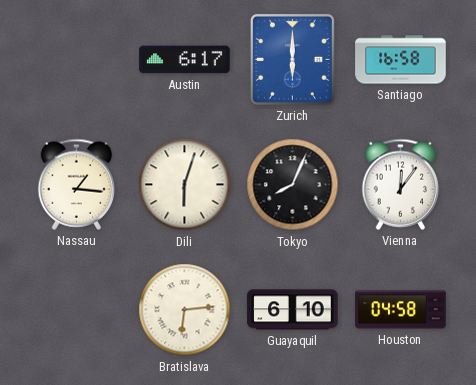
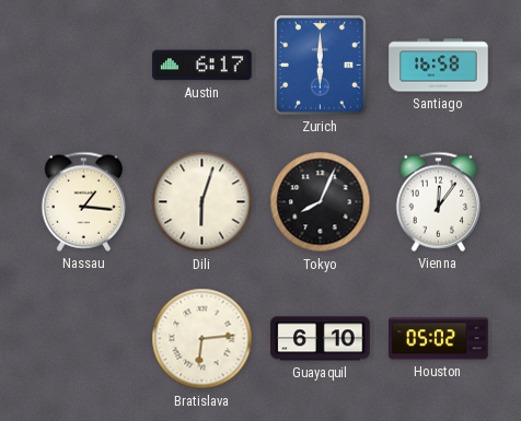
Houston: 04:58 -> 05:02
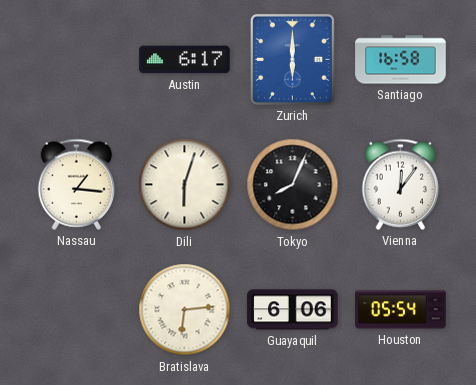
Guayaquil: 6:10 -> 6:06
Houston: 05:02 -> 05:54
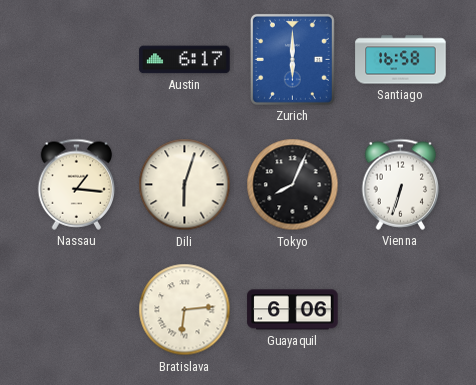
Vienna: 12:06 -> 6:33
Houston: 05:54 -> none
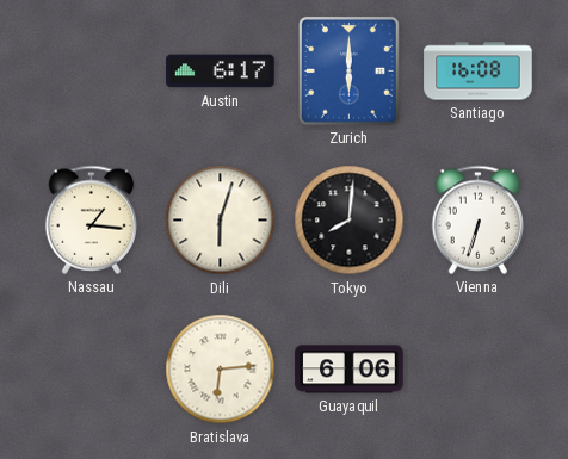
Santiago: 16:58 -> 16:08
Tokyo: 8:04 -> 8:01
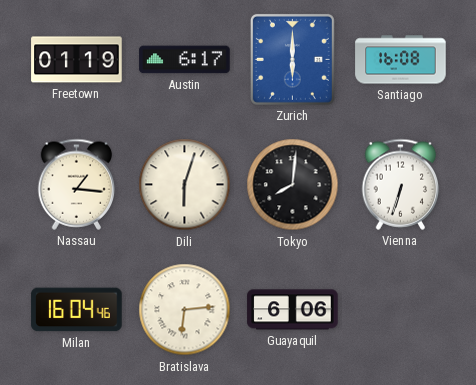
Freetown: none -> 01:19
Milan: none -> 16:04
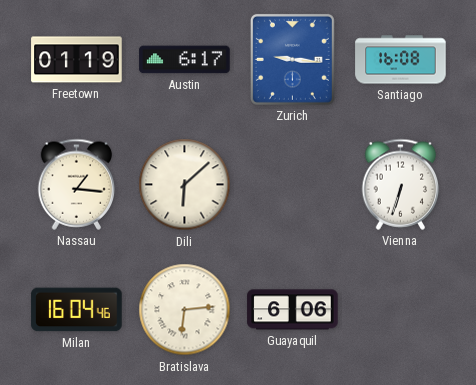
Zurich: 6:00 -> 9:16
Dili: 6:03 -> 6:08
Tokyo: 8:01 -> none
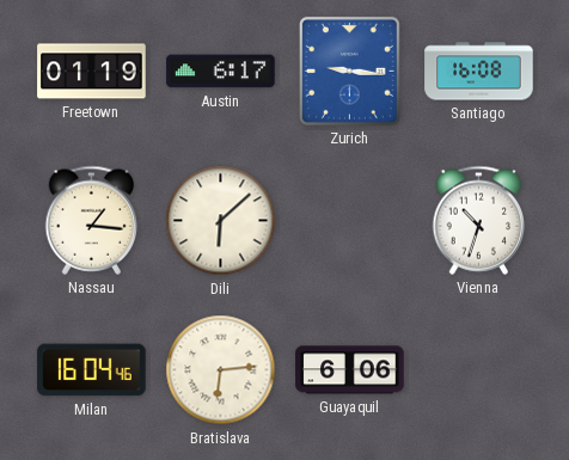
Vienna: 6:33 -> 10:33
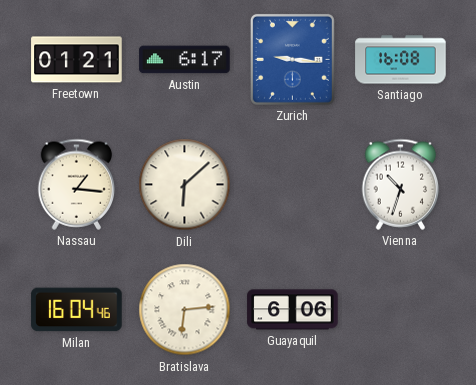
Freetown: 01:19 -> 01:21
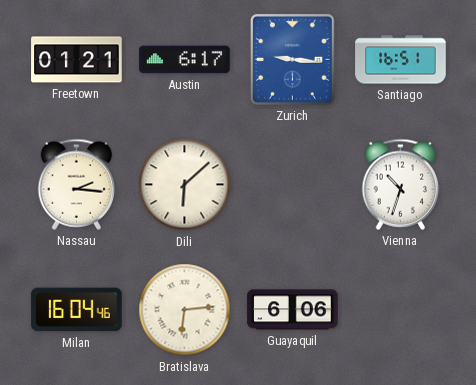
Santiago: 16:08 -> 16:51
Nassau: 1:16 -> 2:16
